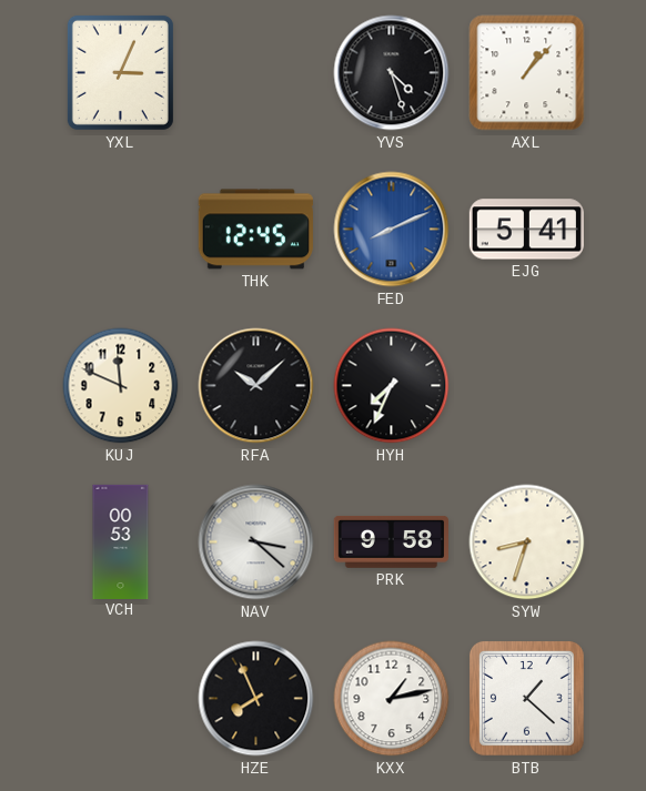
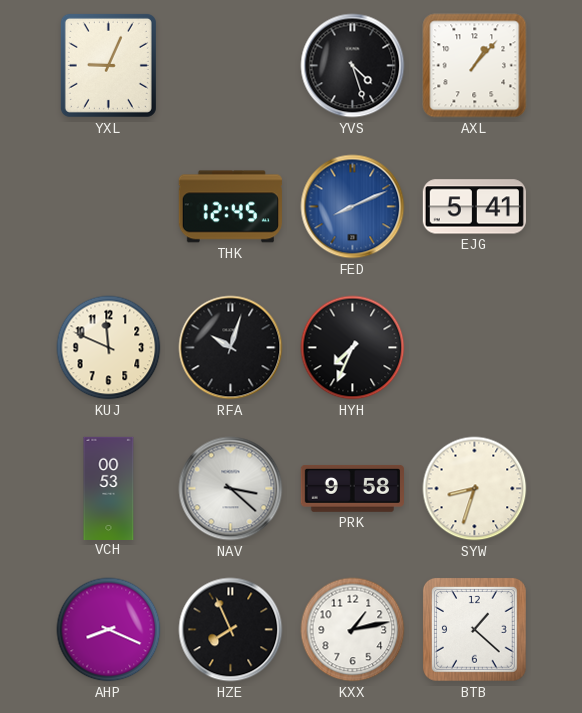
YXL: 3:04 -> 9:04
RFA: 10:08 -> 10:03
AHP: none -> 8:19
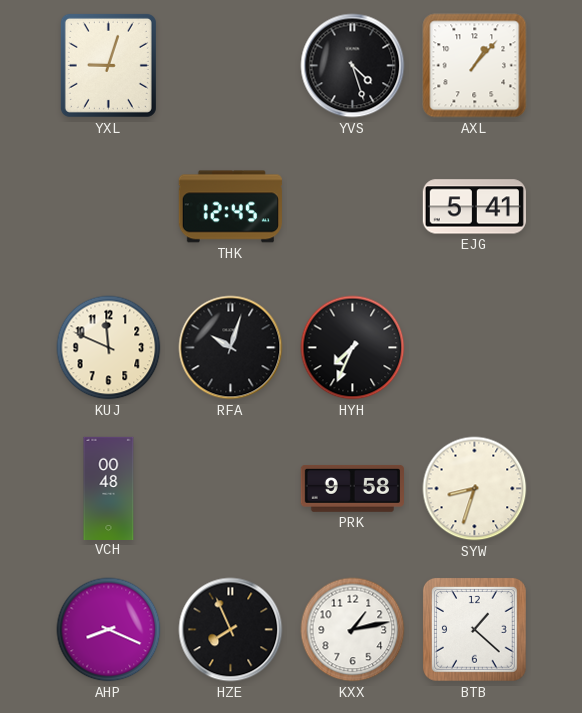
YXL: 9:04 -> 9:03
FED: 8:11 -> none
VCH: 00:53 -> 00:48
NAV: 3:22 -> none
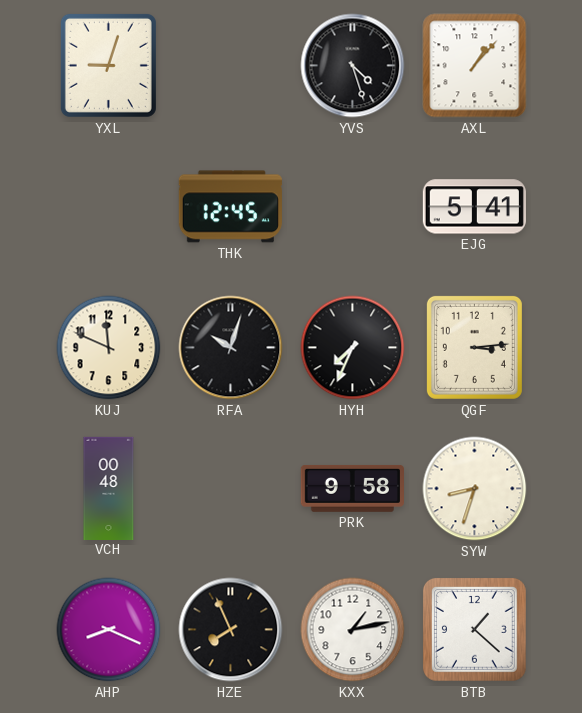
QGF: none -> 3:14
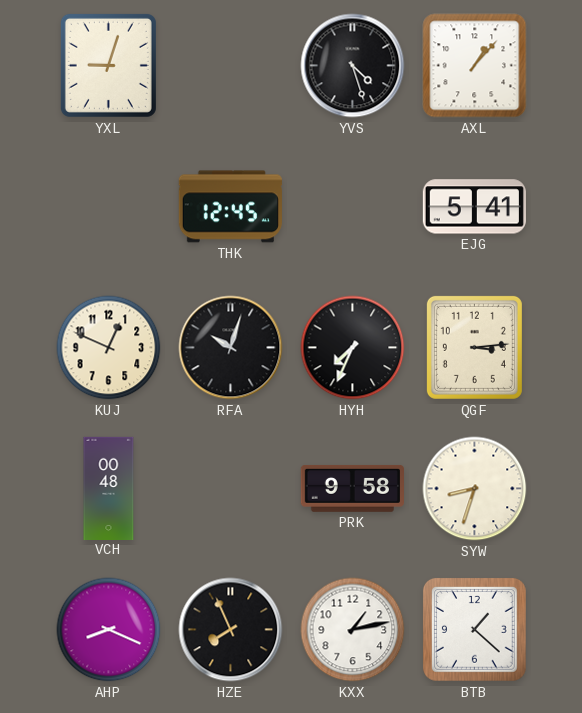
KUJ: 11:49 -> 12:49
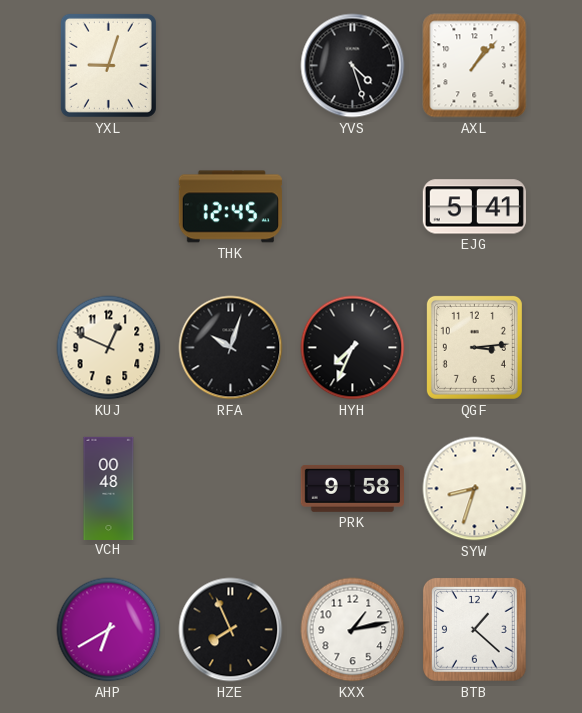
AHP: 8:19 -> 6:40
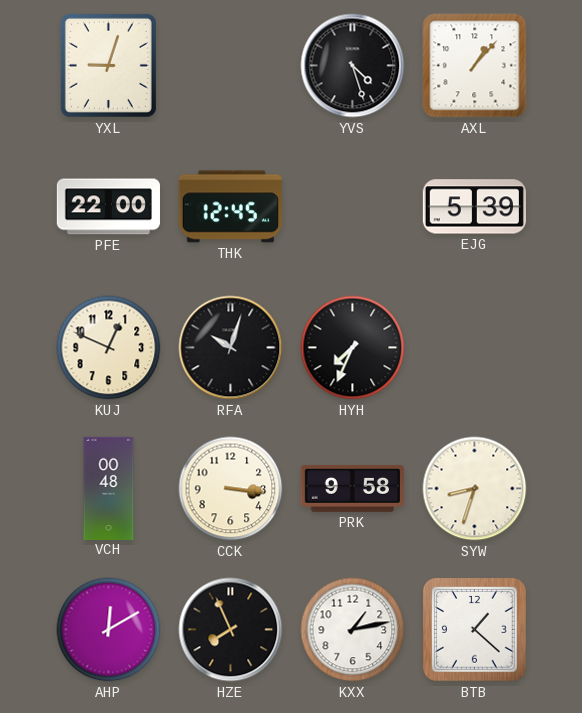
PFE: none -> 22:00
EJG: 5:41 -> 5:39
QGF: 3:14 -> none
CCK: none -> 3:16
AHP: 6:40 -> 12:10
